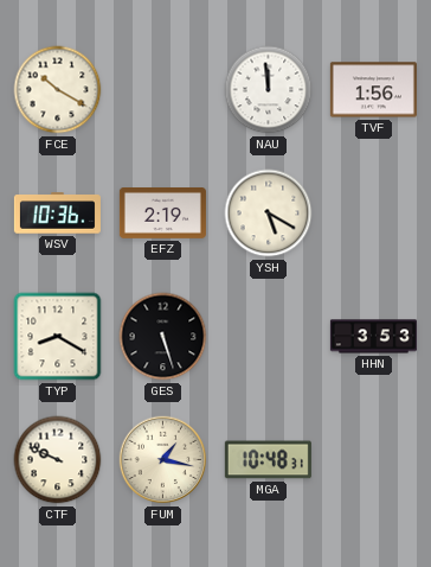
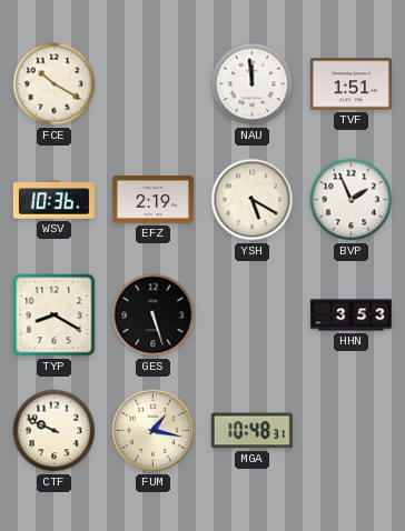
TVF: 1:56 -> 1:51
BVP: none -> 1:56
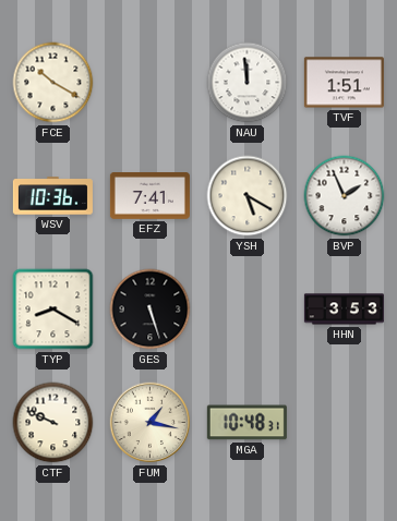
EFZ: 2:19 -> 7:41
